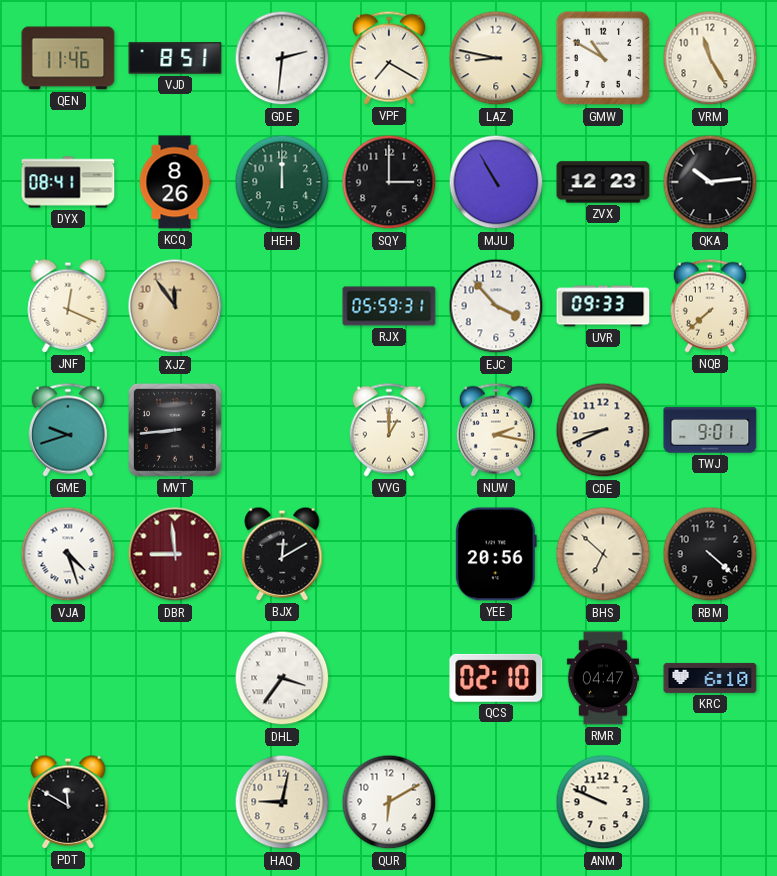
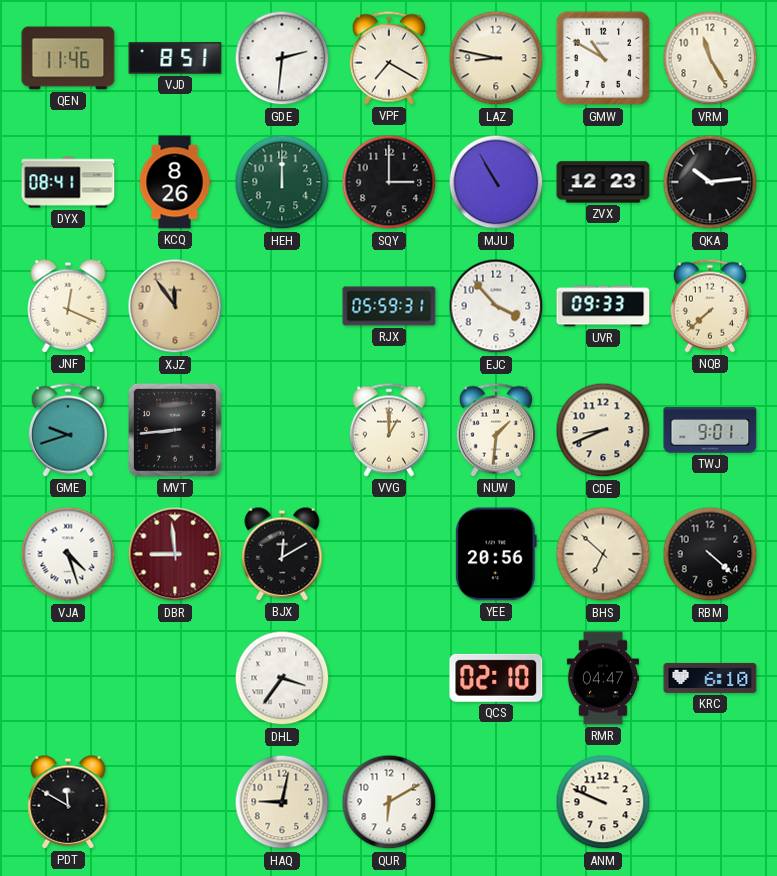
NUW: 2:17 -> 1:31
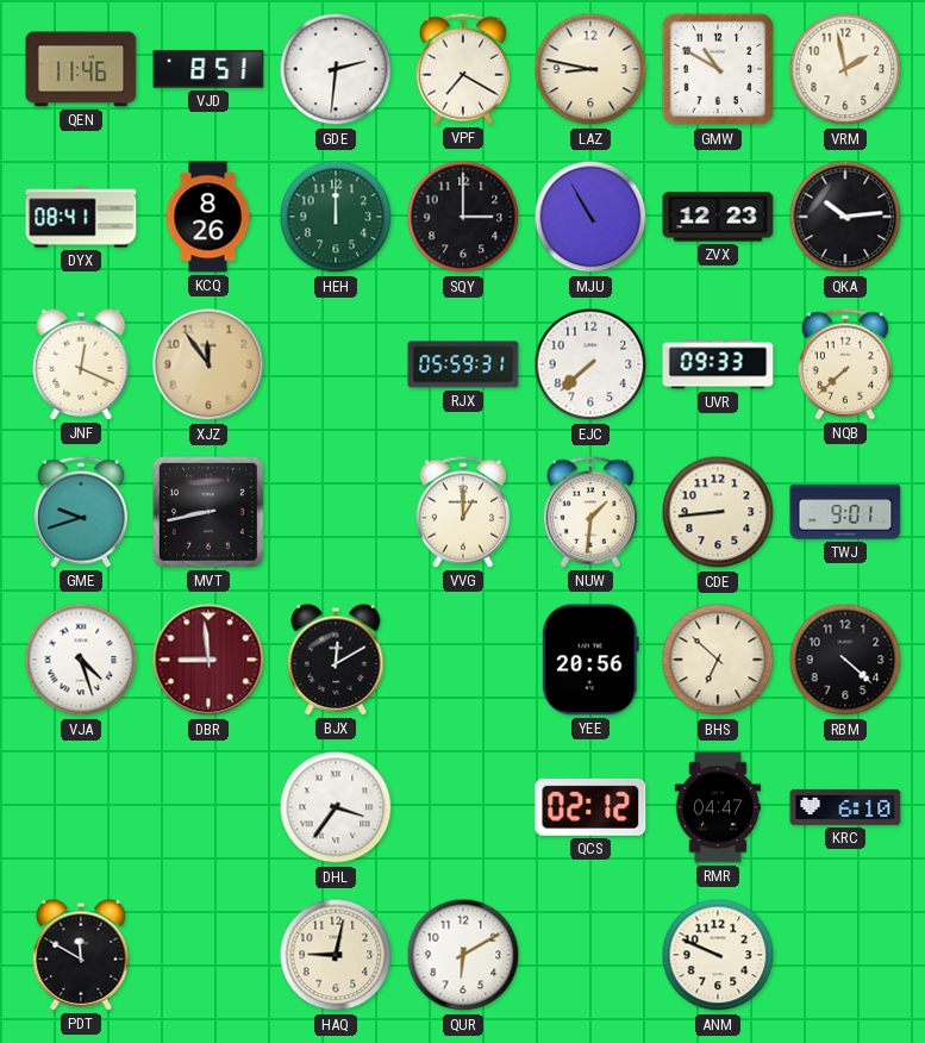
VRM: 11:25 -> 1:58
EJC: 3:53 -> 7:38
MVT: 8:44 -> 8:43
CDE: 8:41 -> 8:44
QCS: 02:10 -> 02:12
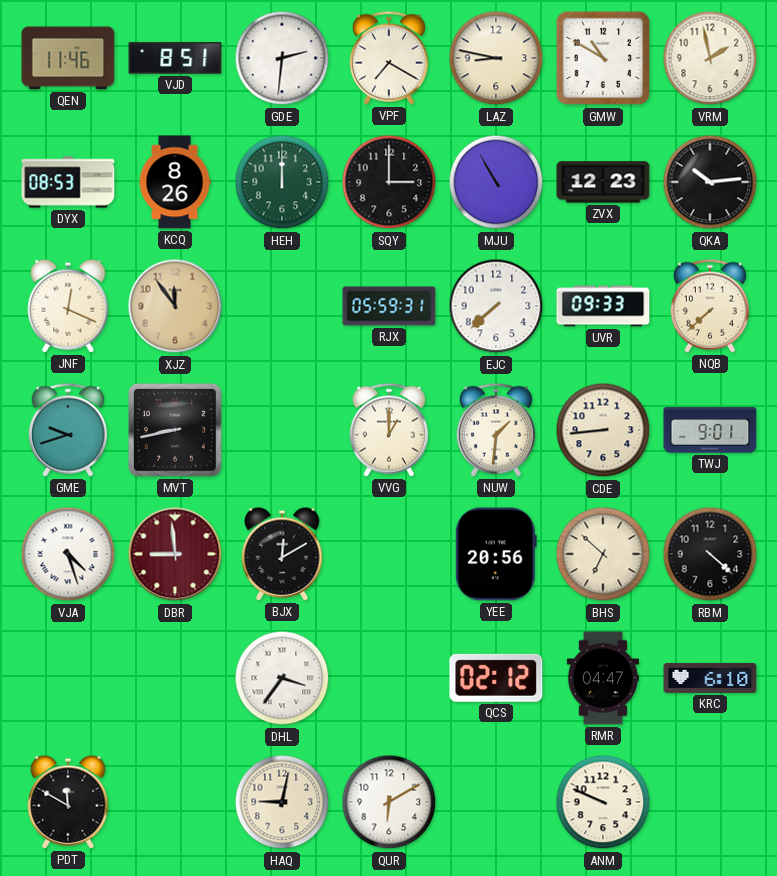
DYX: 08:41 -> 08:53
